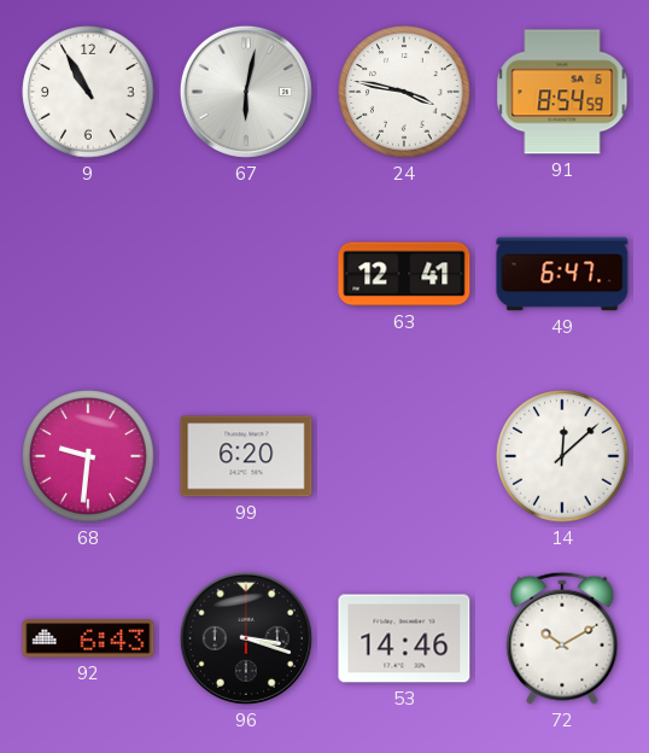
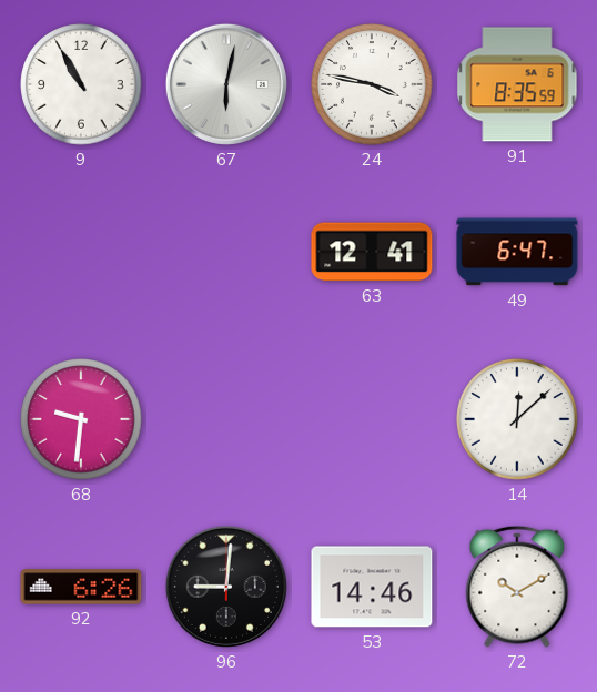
91: 8:54 -> 8:35
99: 6:20 -> none
92: 6:43 -> 6:26
96: 3:18 -> 9:01
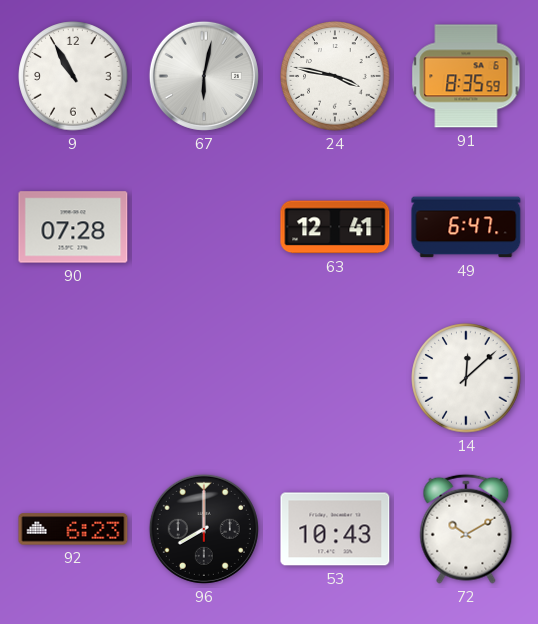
90: none -> 07:28
68: 9:31 -> none
92: 6:26 -> 6:23
96: 9:01 -> 8:00
53: 14:46 -> 10:43
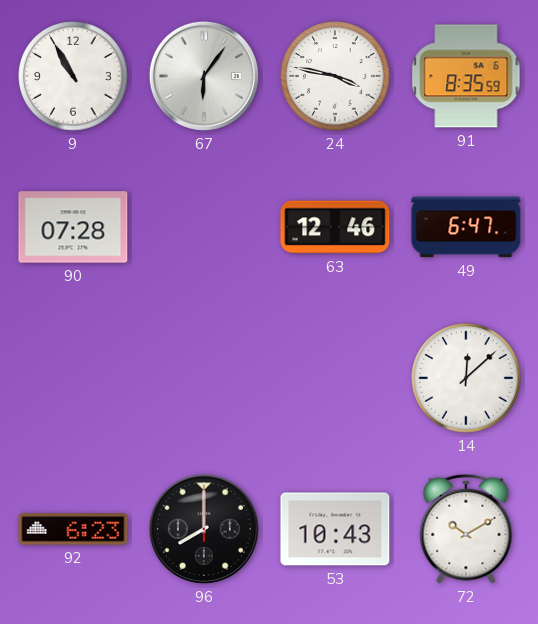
67: 6:02 -> 6:06
63: 12:41 -> 12:46
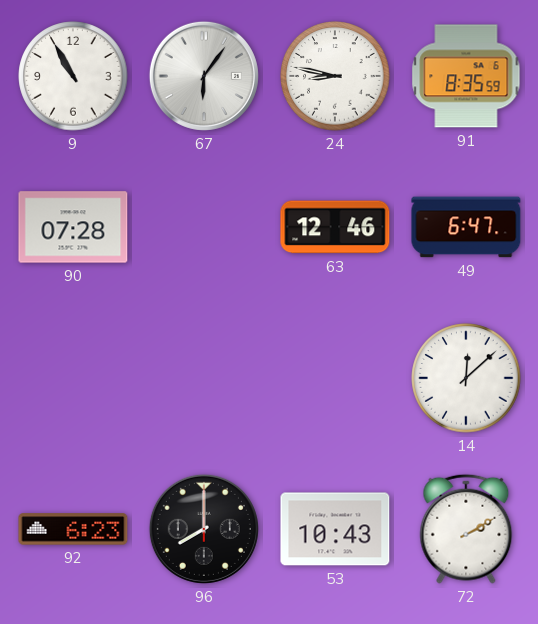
24: 3:47 -> 8:47
72: 10:10 -> 2:10
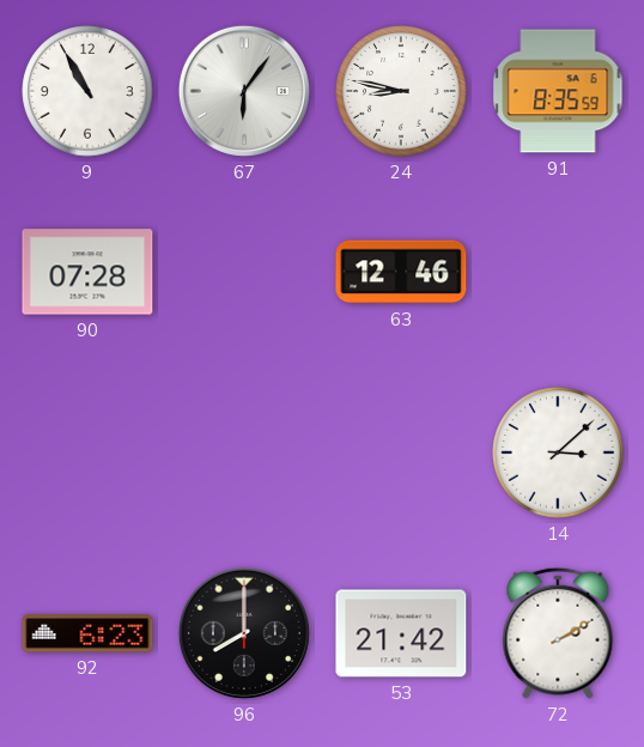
49: 6:47 -> none
14: 12:08 -> 3:08
53: 10:43 -> 21:42
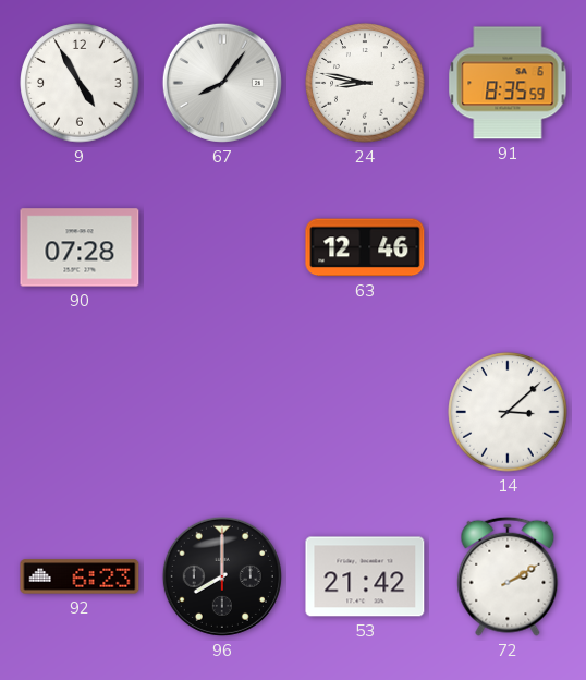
9: 10:55 -> 4:55
67: 6:06 -> 8:06
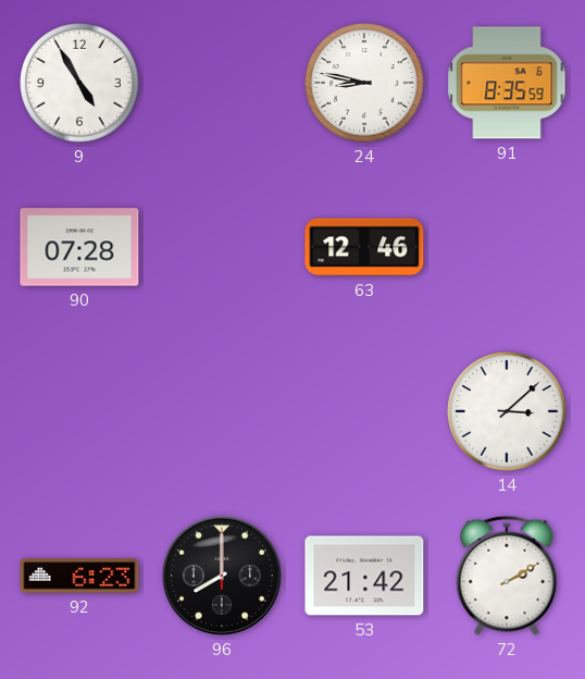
67: 8:06 -> none
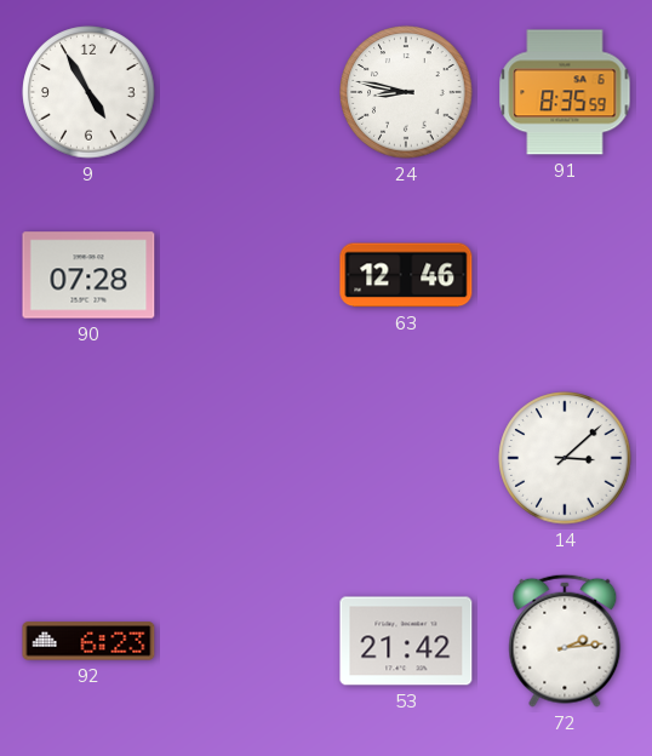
96: 8:00 -> none
72: 2:10 -> 2:14
